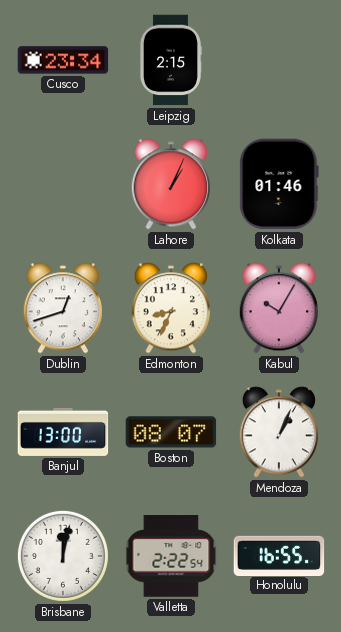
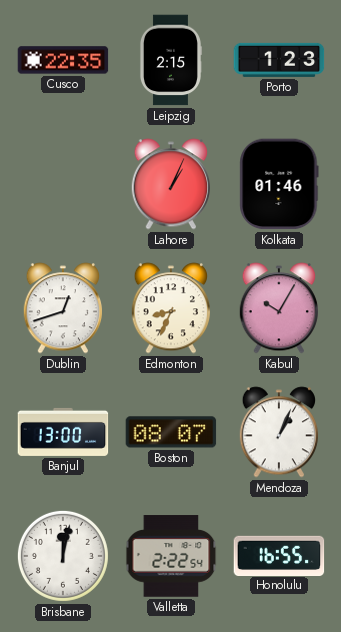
Cusco: 23:34 -> 22:35
Porto: none -> 1:23
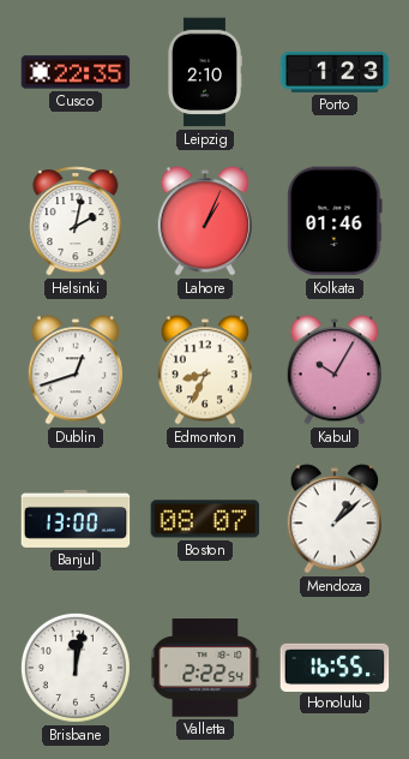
Leipzig: 2:15 -> 2:10
Helsinki: none -> 2:02
Mendoza: 1:04 -> 1:08
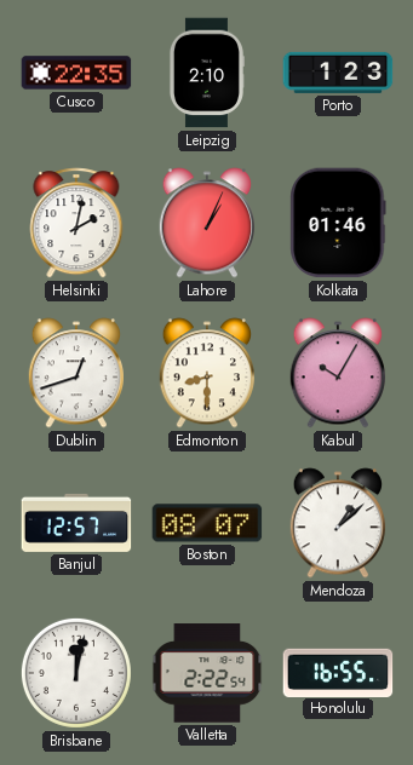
Edmonton: 8:34 -> 8:30
Banjul: 13:00 -> 12:57
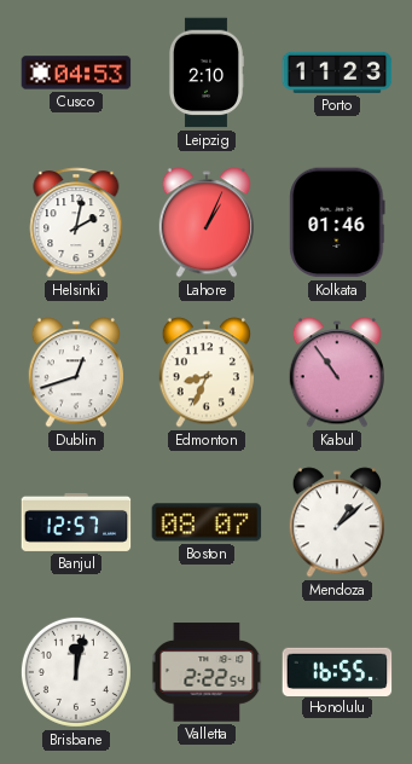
Cusco: 22:35 -> 04:53
Porto: 1:23 -> 11:23
Edmonton: 8:30 -> 8:34
Kabul: 10:05 -> 10:54
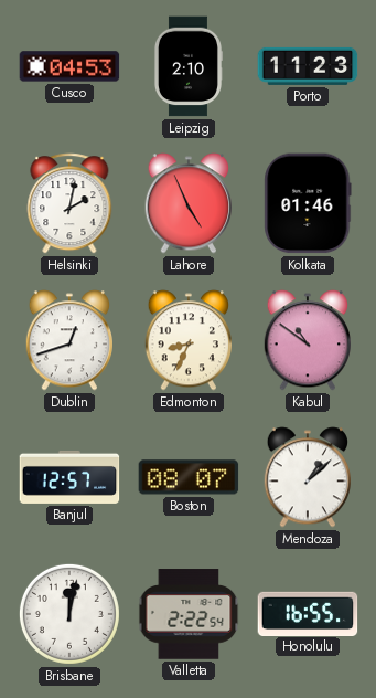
Lahore: 1:04 -> 4:56
Kabul: 10:54 -> 10:51
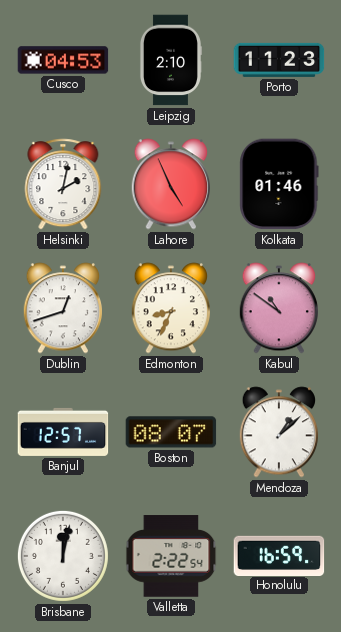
Honolulu: 16:55 -> 16:59
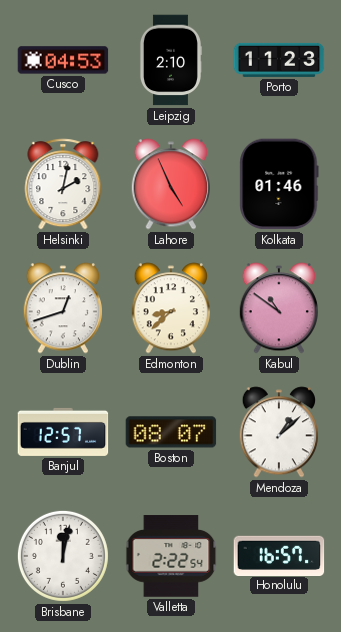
Edmonton: 8:34 -> 8:38
Honolulu: 16:59 -> 16:57
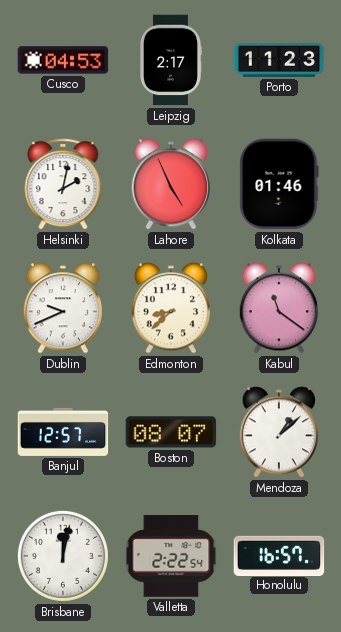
Leipzig: 2:10 -> 2:17
Dublin: 12:42 -> 9:41
Kabul: 10:51 -> 11:21
